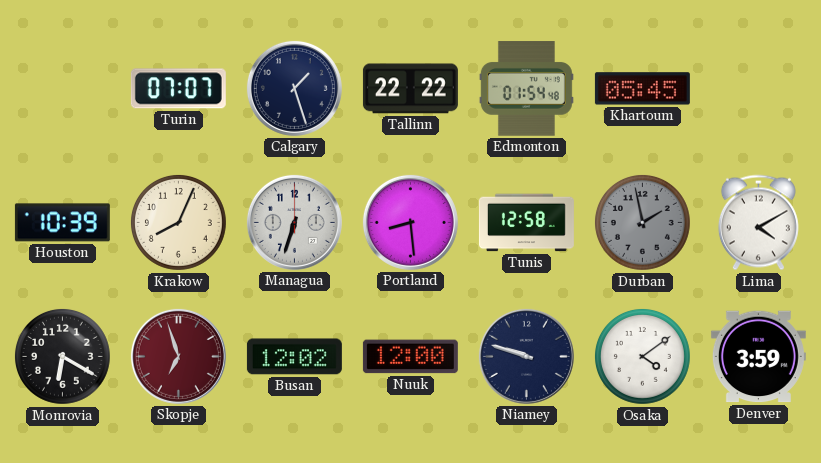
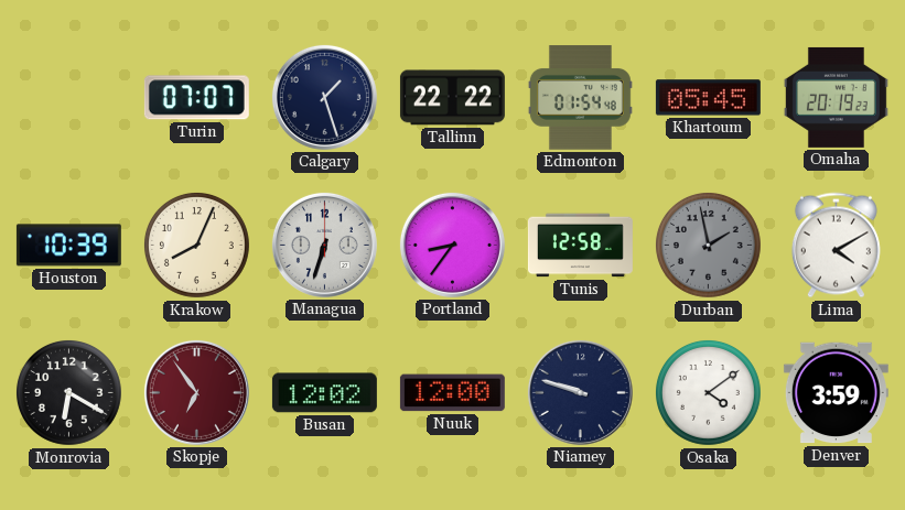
Omaha: none -> 20:19
Portland: 8:29 -> 8:36
Skopje: 6:57 -> 6:54
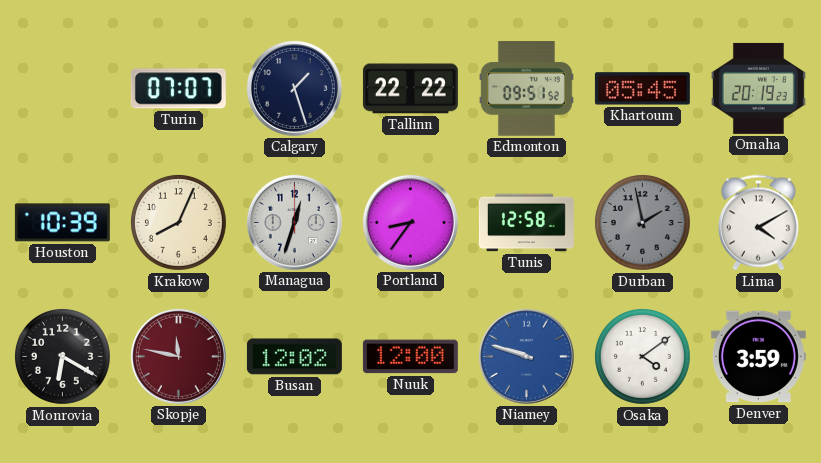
Edmonton: 01:54 -> 09:51
Managua: 6:33 -> 12:33
Skopje: 6:54 -> 11:47
Niamey dial: navy -> blue
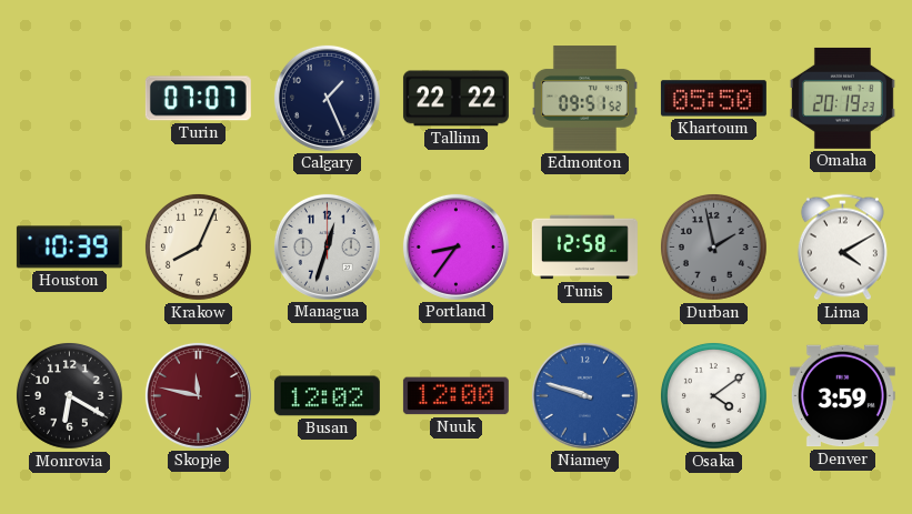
Calgary: 1:27 -> 1:26
Khartoum: 05:45 -> 05:50
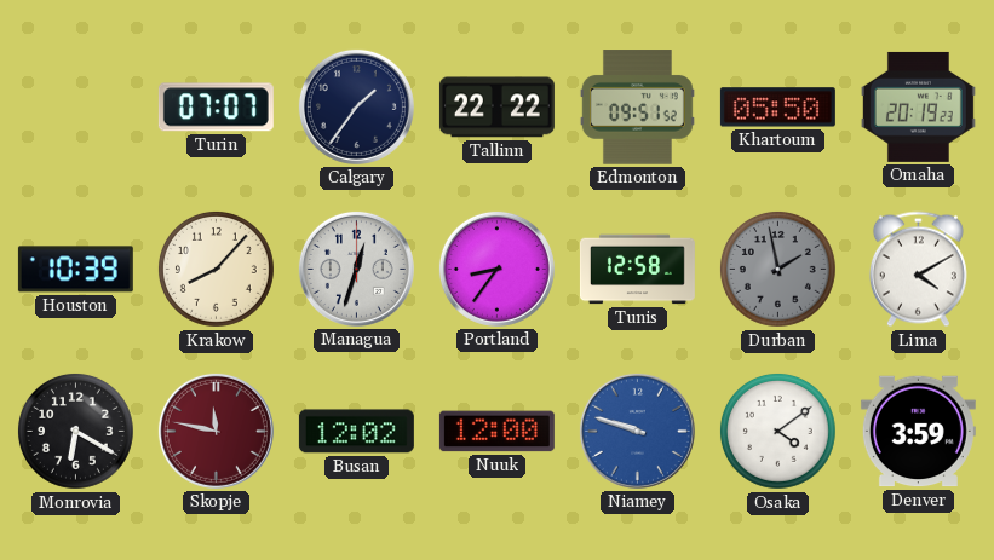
Calgary: 1:26 -> 1:36
Krakow: 8:04 -> 8:07
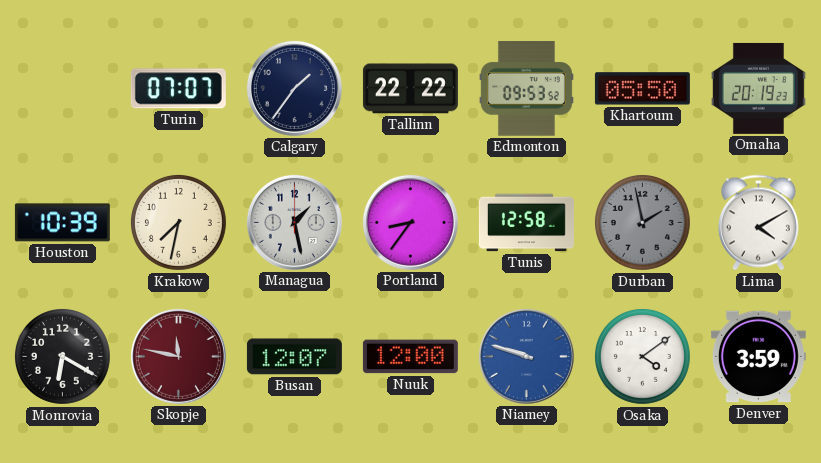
Edmonton: 09:51 -> 09:53
Krakow: 8:07 -> 7:32
Managua: 12:33 -> 1:28
Busan: 12:02 -> 12:07
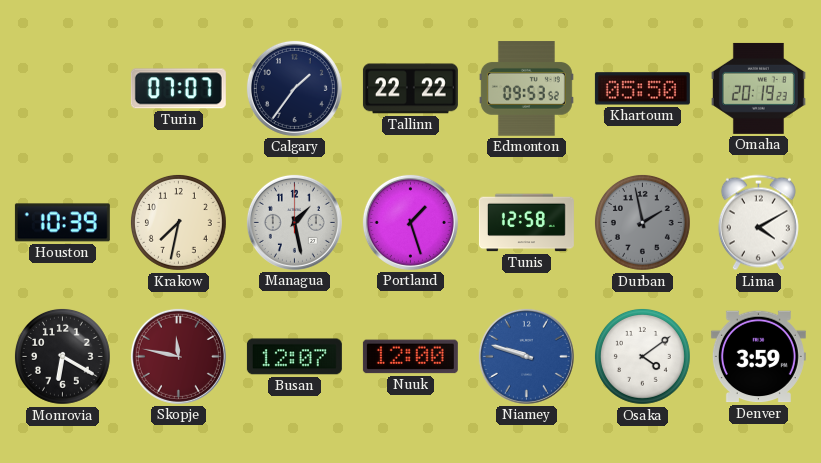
Portland: 8:36 -> 1:27
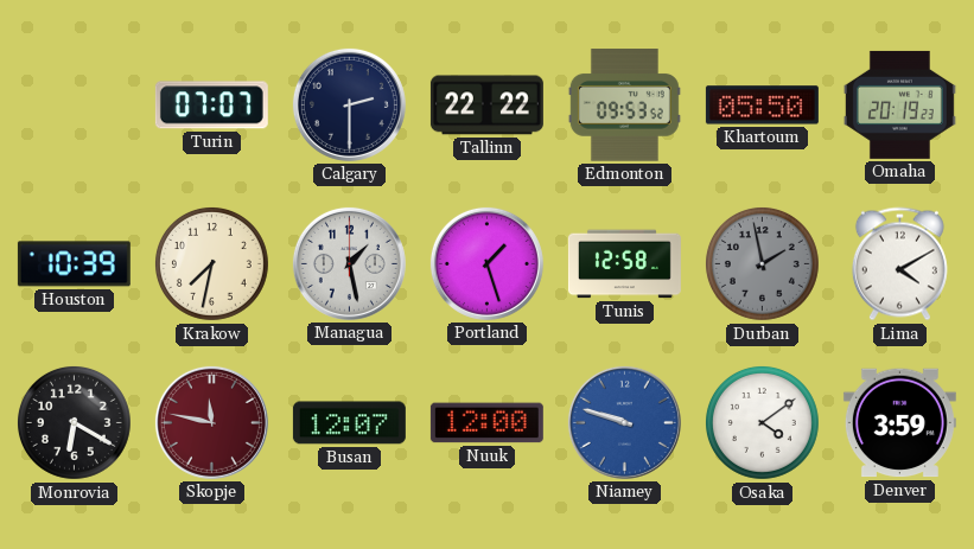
Calgary: 1:36 -> 2:30
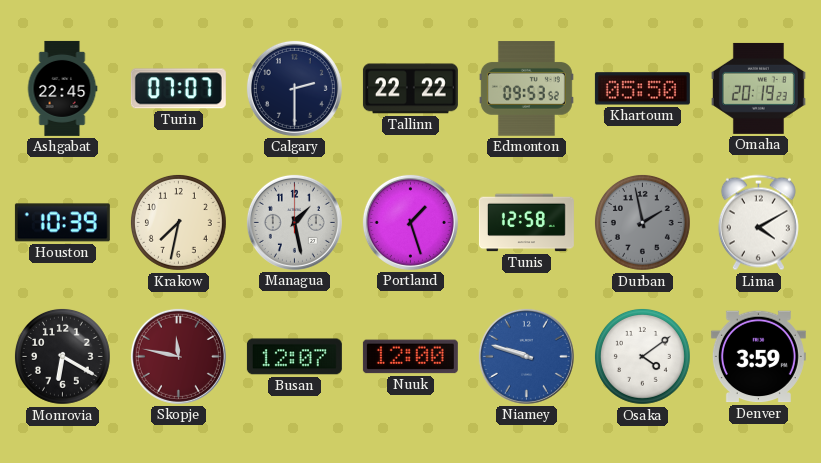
Ashgabat: none -> 22:45
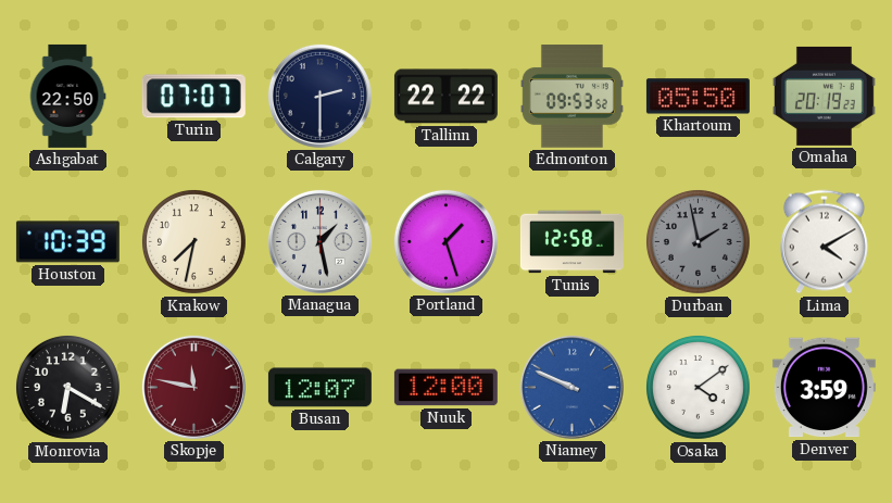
Ashgabat: 22:45 -> 22:50
Niamey: 9:48 -> 9:49
